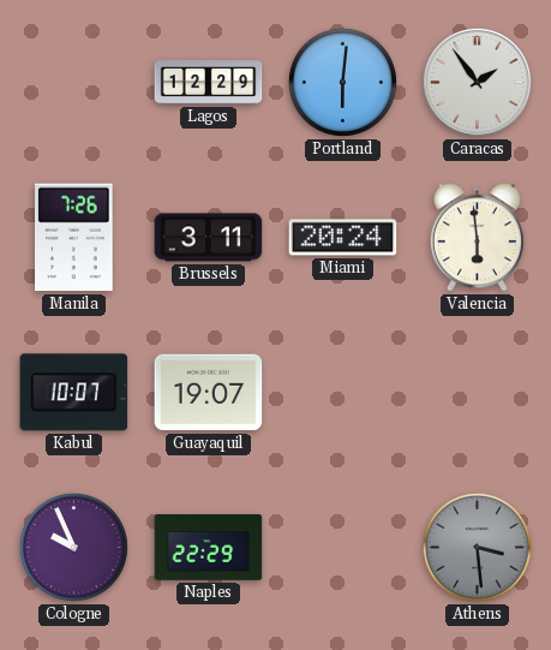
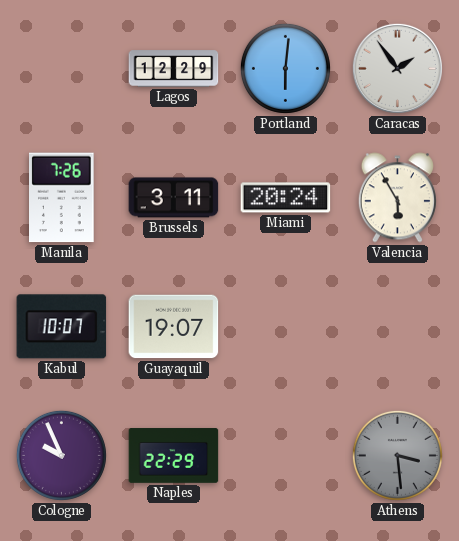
Valencia: 5:59 -> 5:55
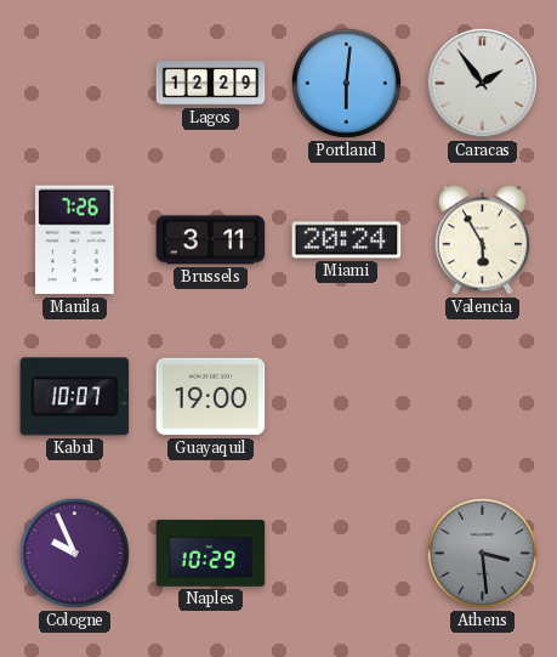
Guayaquil: 19:07 -> 19:00
Naples: 22:29 -> 10:29
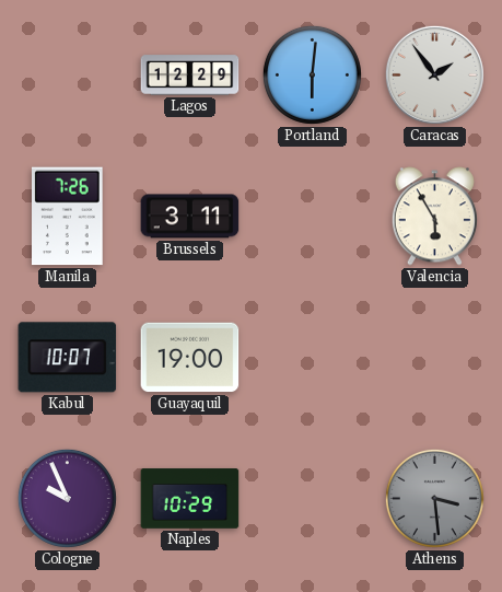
Miami: 20:24 -> none
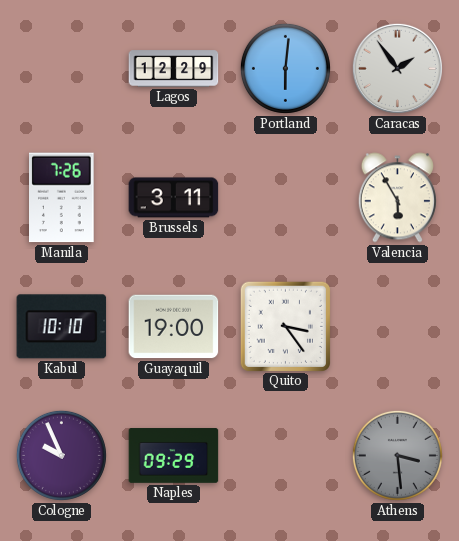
Kabul: 10:07 -> 10:10
Quito: none -> 3:24
Naples: 10:29 -> 09:29
